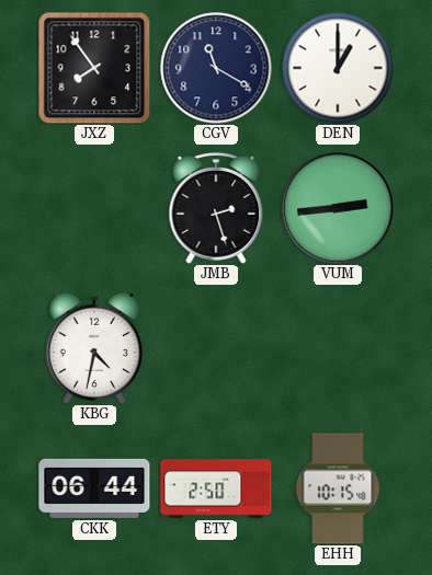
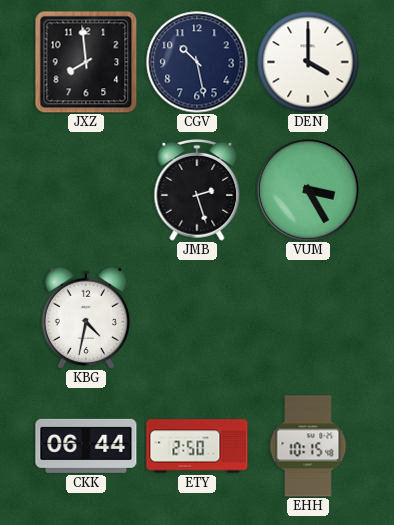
JXZ: 7:54 -> 7:59
CGV: 11:20 -> 10:28
DEN: 1:00 -> 4:00
VUM: 2:44 -> 3:25
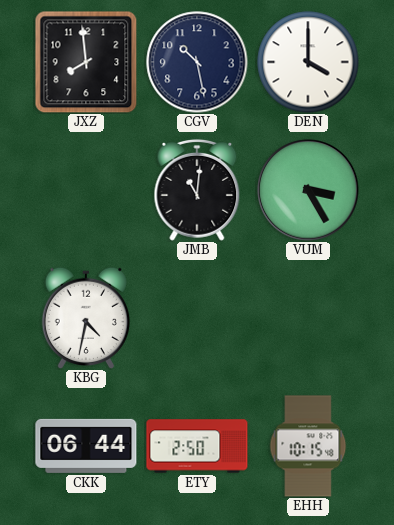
JMB: 2:27 -> 11:01
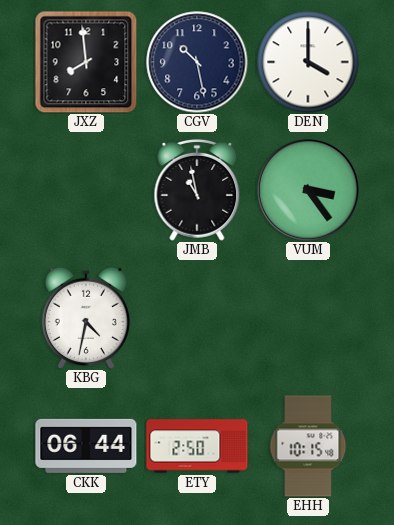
JMB: 11:01 -> 10:58
VUM: 3:25 -> 3:24
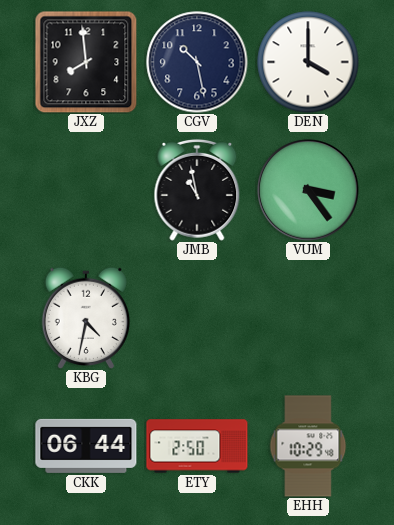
EHH: 10:15 -> 10:29
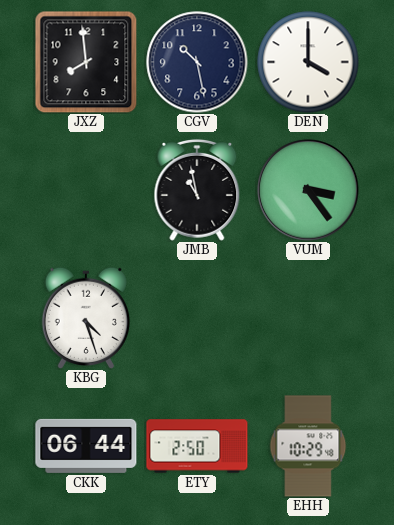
KBG: 4:32 -> 4:27
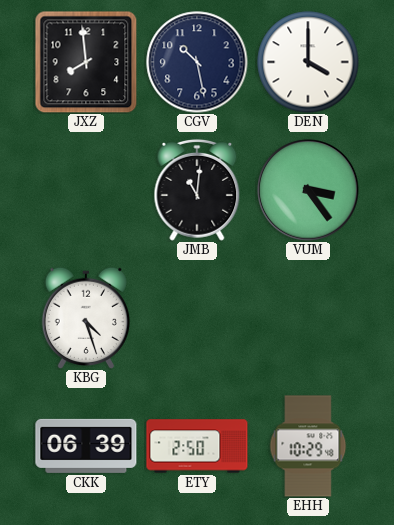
JMB: 10:58 -> 11:01
CKK: 06:44 -> 06:39
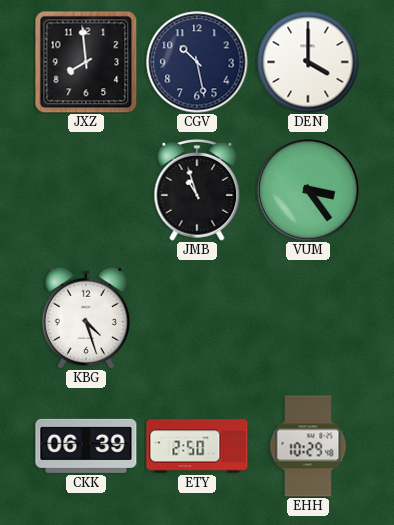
JMB: 11:01 -> 10:57
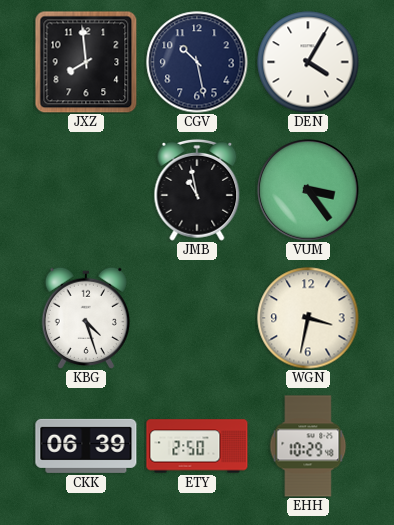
DEN: 4:00 -> 4:05
JMB: 10:57 -> 10:58
WGN: none -> 3:32
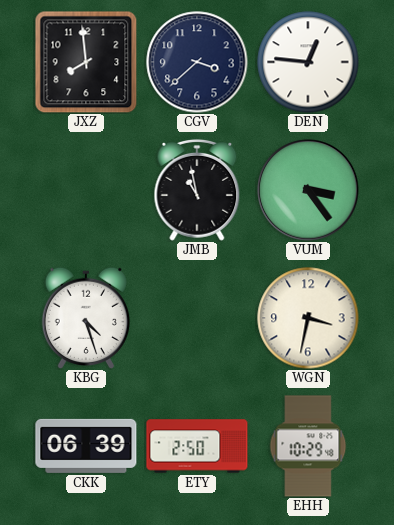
CGV: 10:28 -> 3:38
DEN: 4:05 -> 12:46
